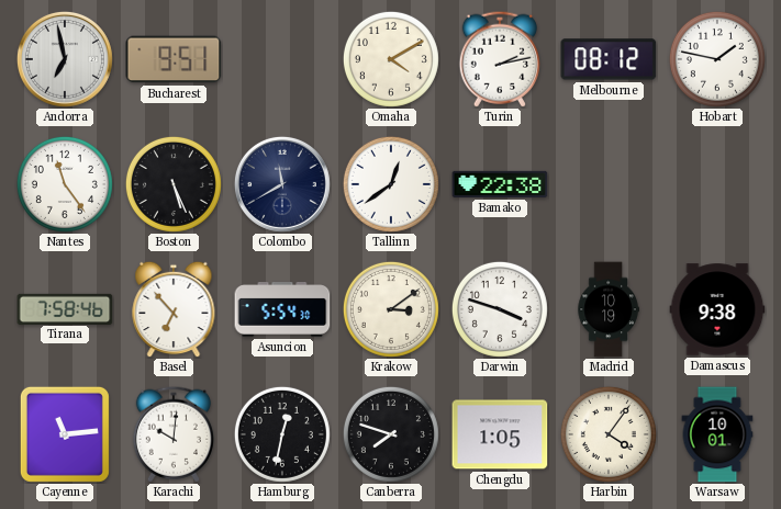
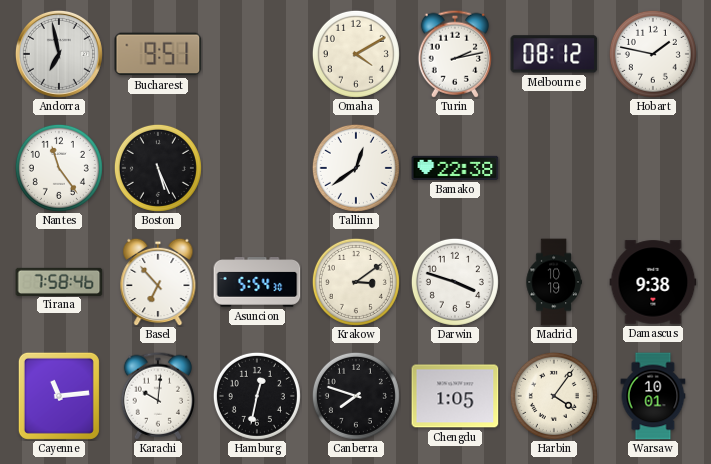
Colombo: 11:40 -> none
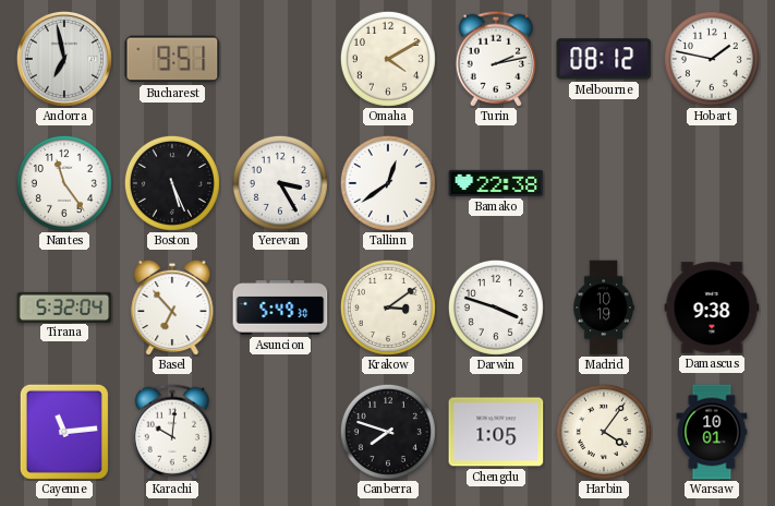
Yerevan: none -> 3:25
Tirana: 7:58 -> 5:32
Asuncion: 5:54 -> 5:49
Hamburg: 12:32 -> none
